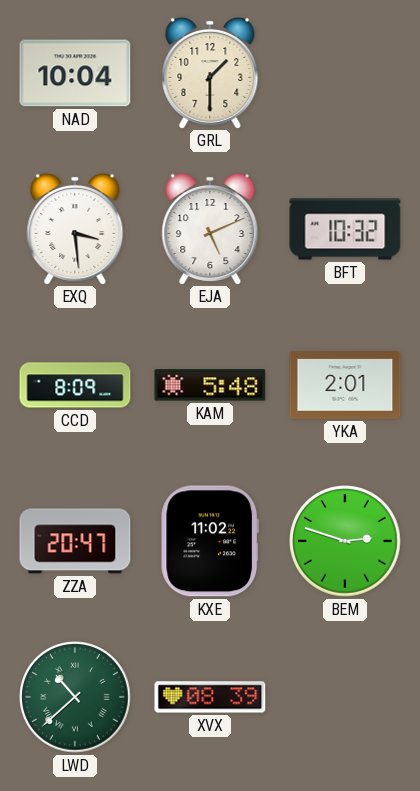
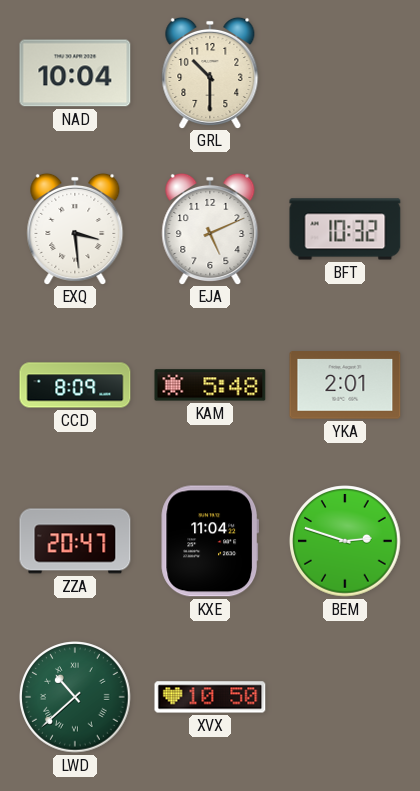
GRL: 1:30 -> 10:30
KXE: 11:02 -> 11:04
XVX: 08:39 -> 10:50
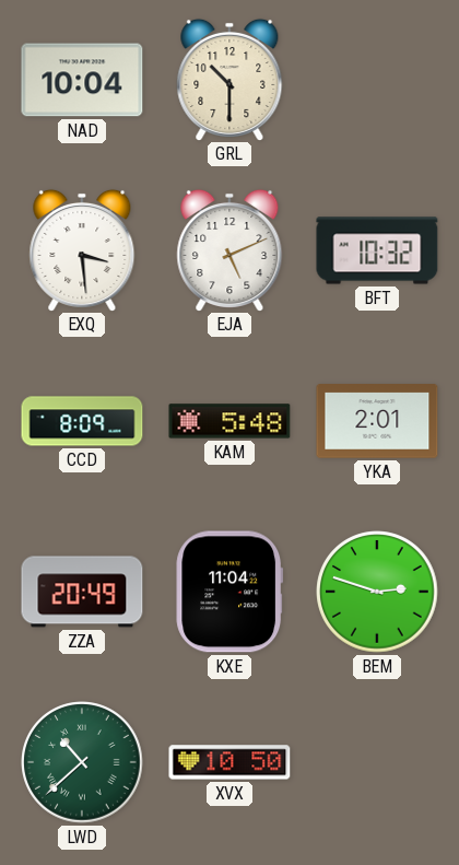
ZZA: 20:47 -> 20:49
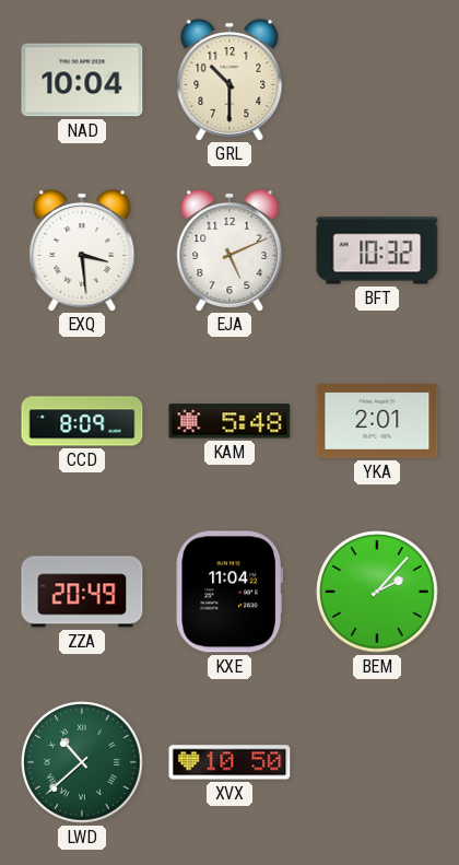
BEM: 2:48 -> 2:07
